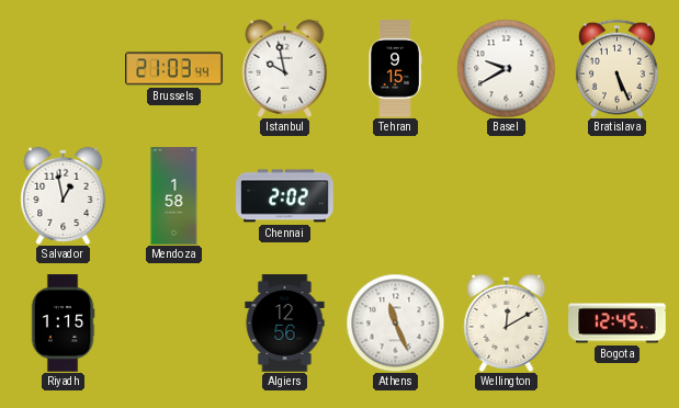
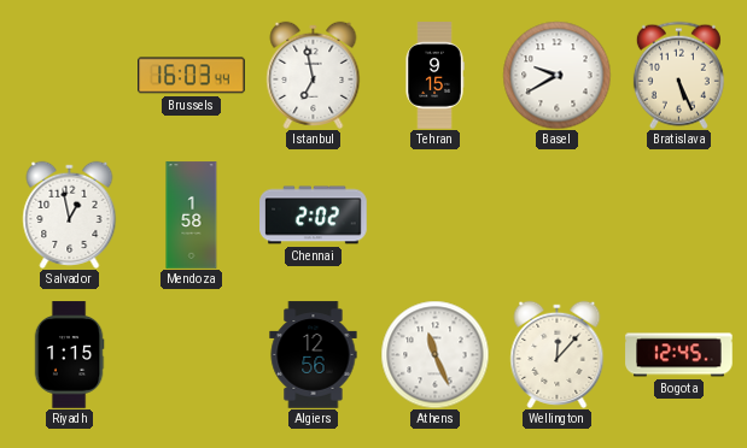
Brussels: 21:03 -> 16:03
Istanbul: 9:58 -> 6:58
Wellington: 12:10 -> 12:07
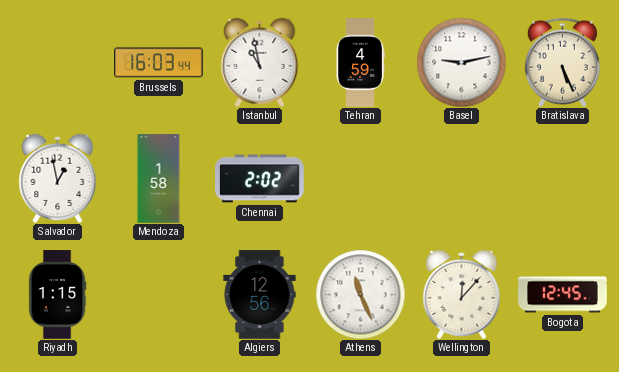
Istanbul: 6:58 -> 10:58
Tehran: 9:15 -> 4:59
Basel: 9:40 -> 9:13
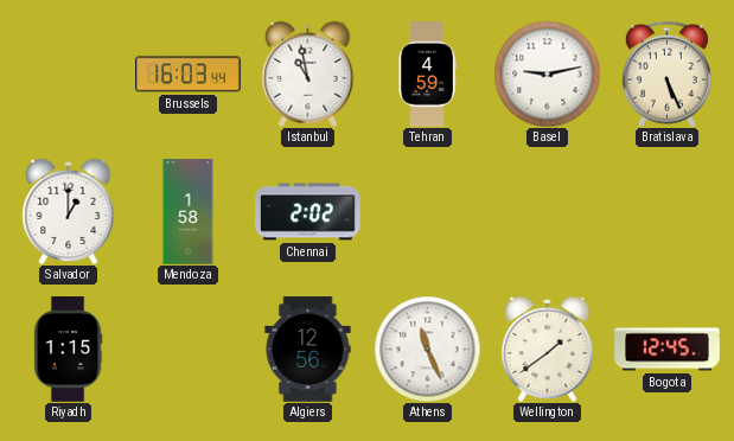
Salvador: 12:58 -> 1:00
Wellington: 12:07 -> 1:39
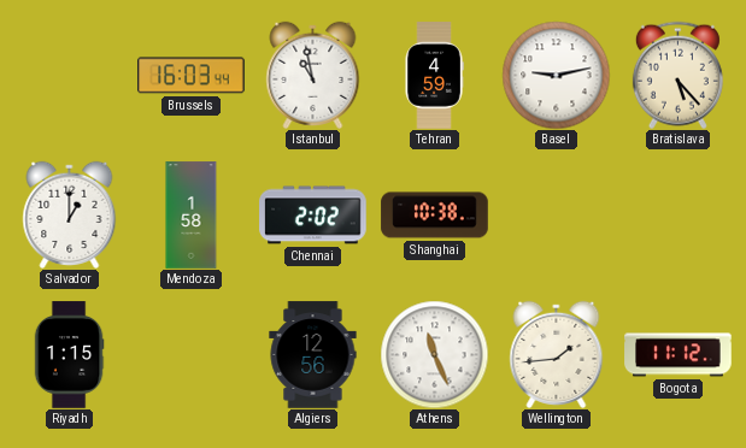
Bratislava: 5:26 -> 5:23
Shanghai: none -> 10:38
Wellington: 1:39 -> 1:44
Bogota: 12:45 -> 11:12
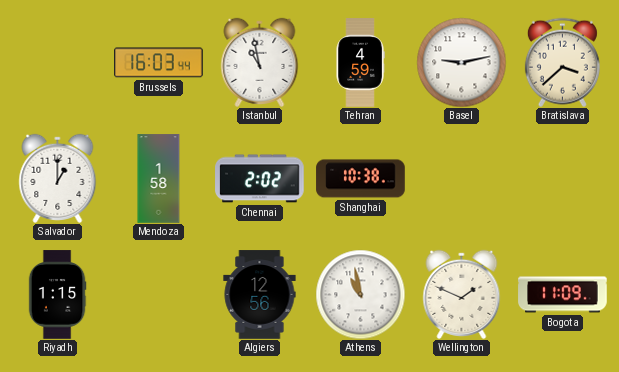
Bratislava: 5:23 -> 3:38
Athens: 11:26 -> 10:58
Wellington: 1:44 -> 1:49
Bogota: 11:12 -> 11:09
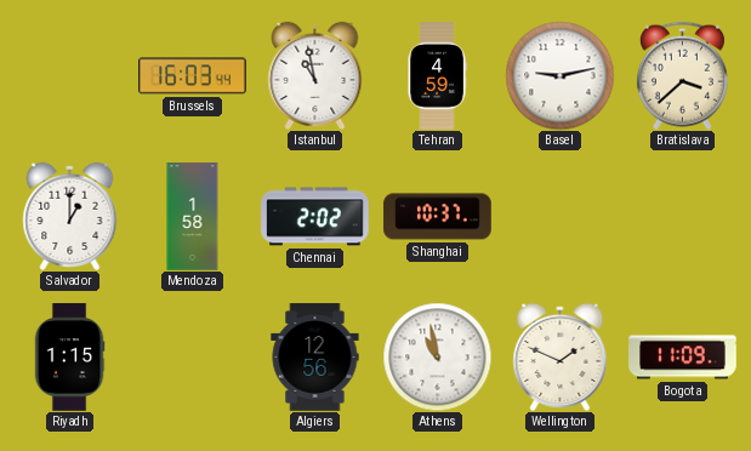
Shanghai: 10:38 -> 10:37
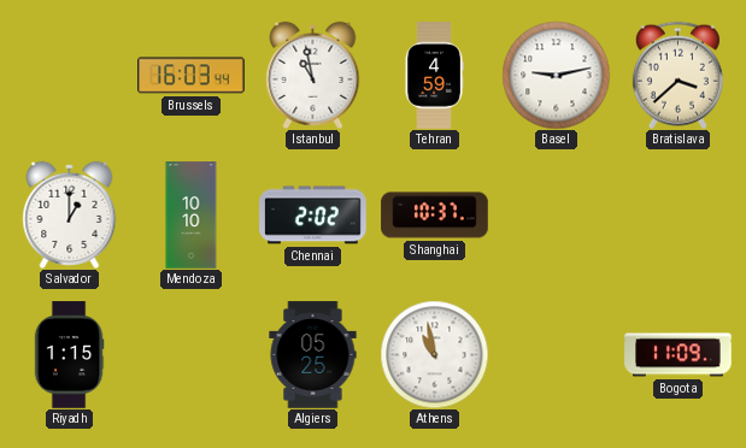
Mendoza: 1:58 -> 10:10
Algiers: 12:56 -> 05:25
Wellington: 1:49 -> none
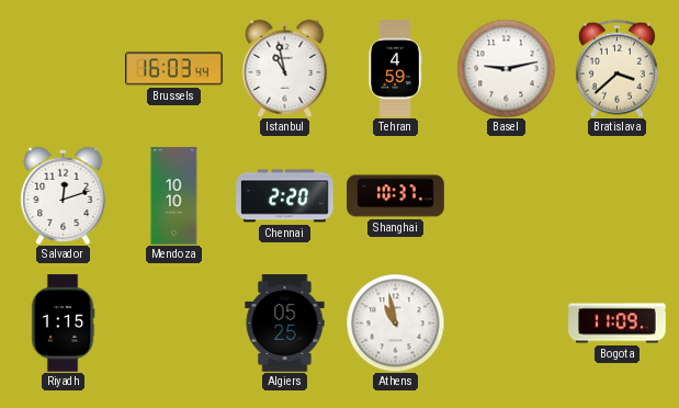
Salvador: 1:00 -> 12:12
Chennai: 2:02 -> 2:20
